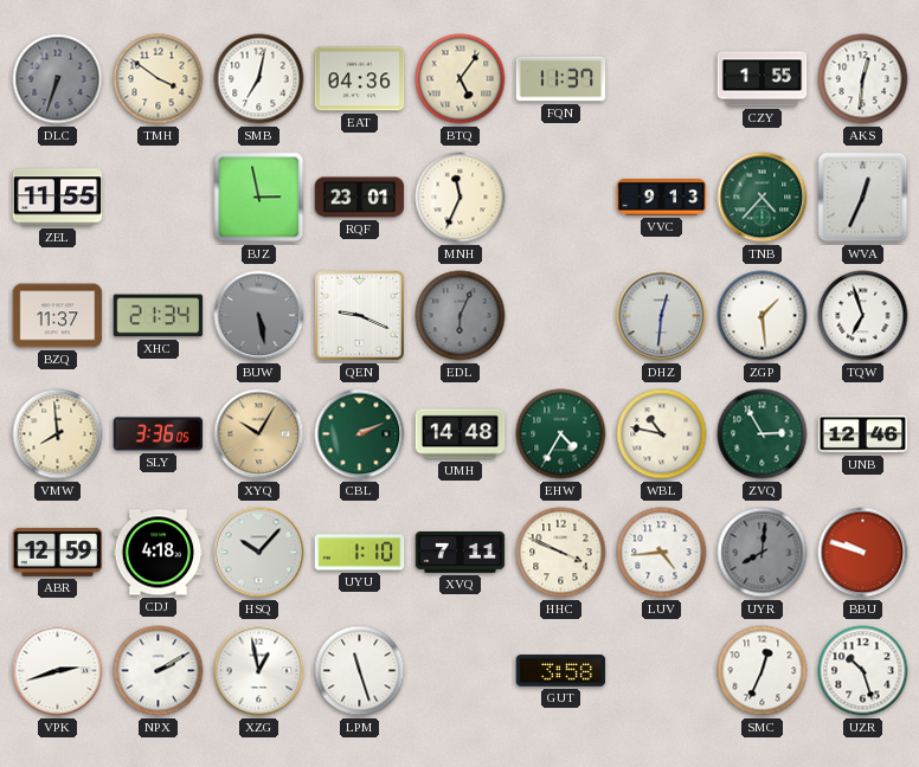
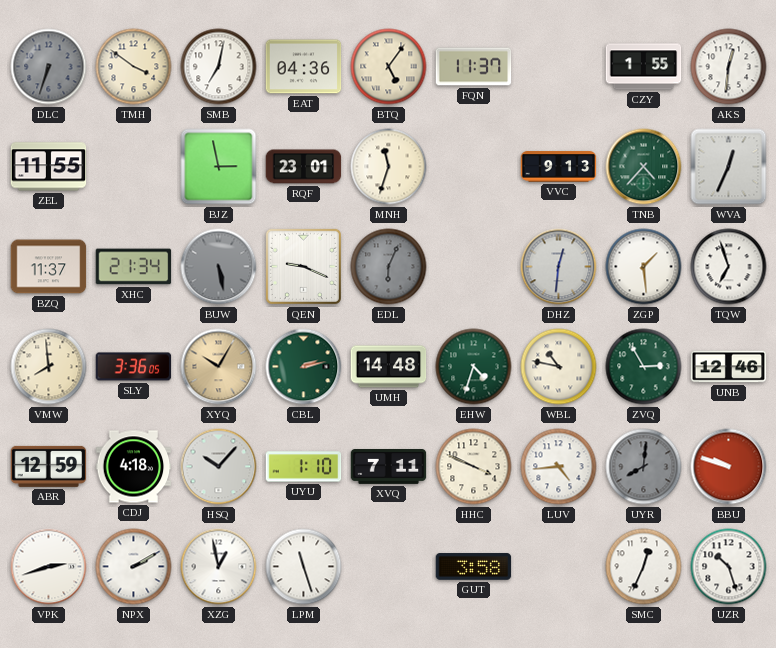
MNH: 11:34 -> 11:33
CBL: 2:11 -> 2:13
EHW: 4:35 -> 4:33
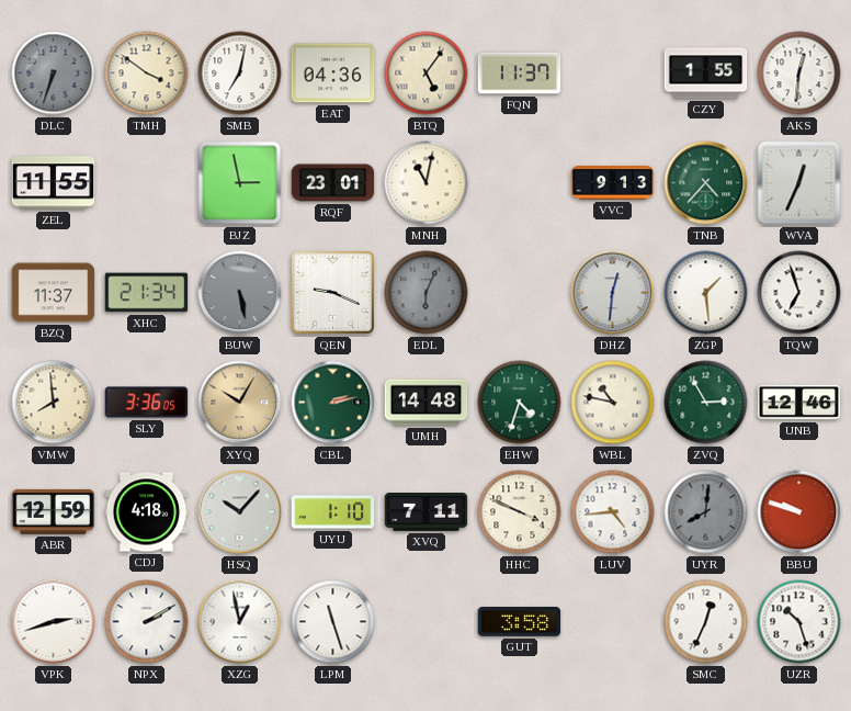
MNH: 11:33 -> 11:02
